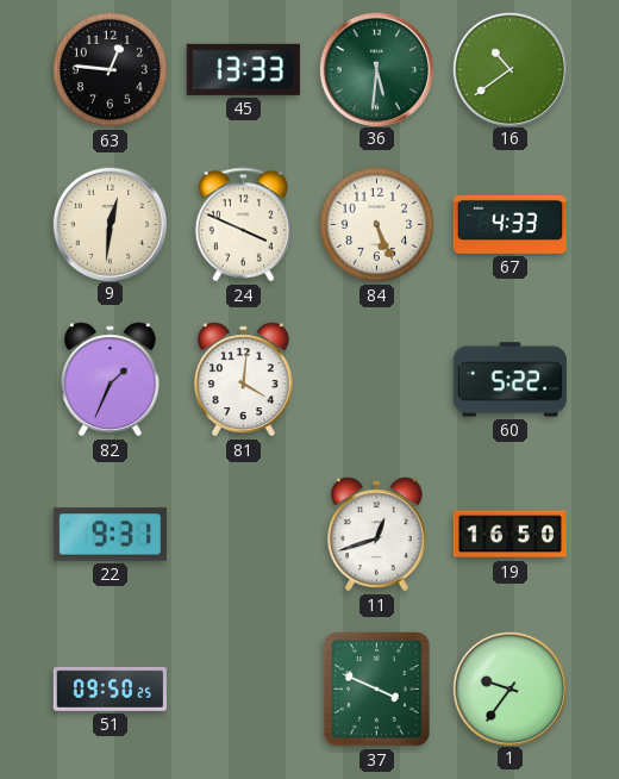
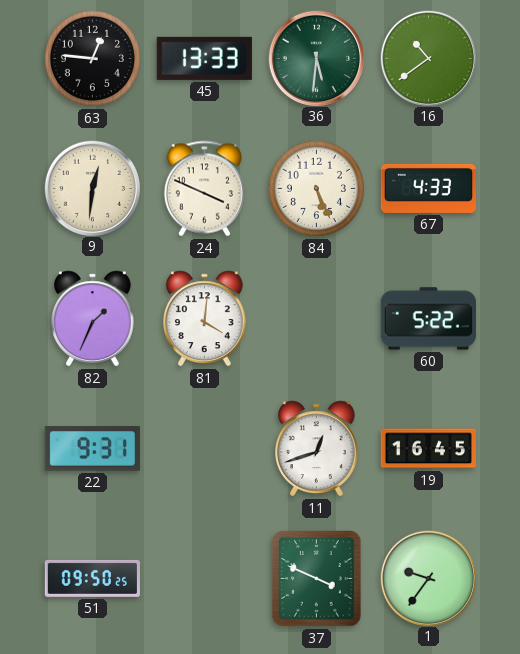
19: 16:50 -> 16:45
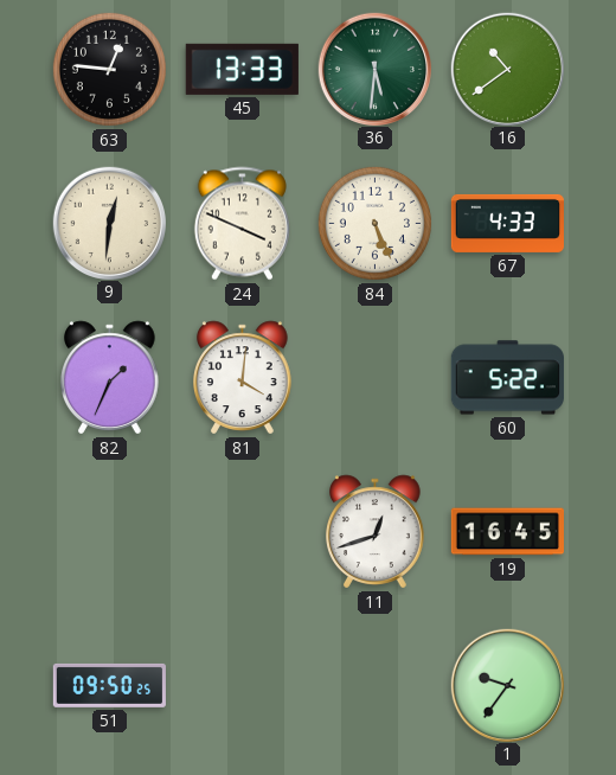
22: 9:31 -> none
37: 3:49 -> none
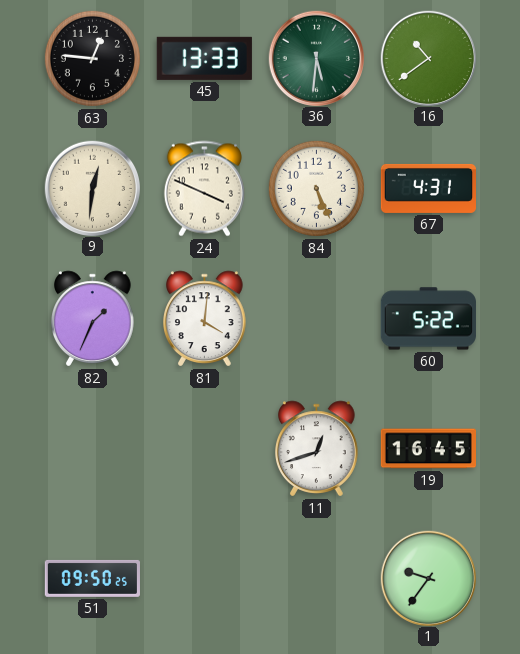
67: 4:33 -> 4:31
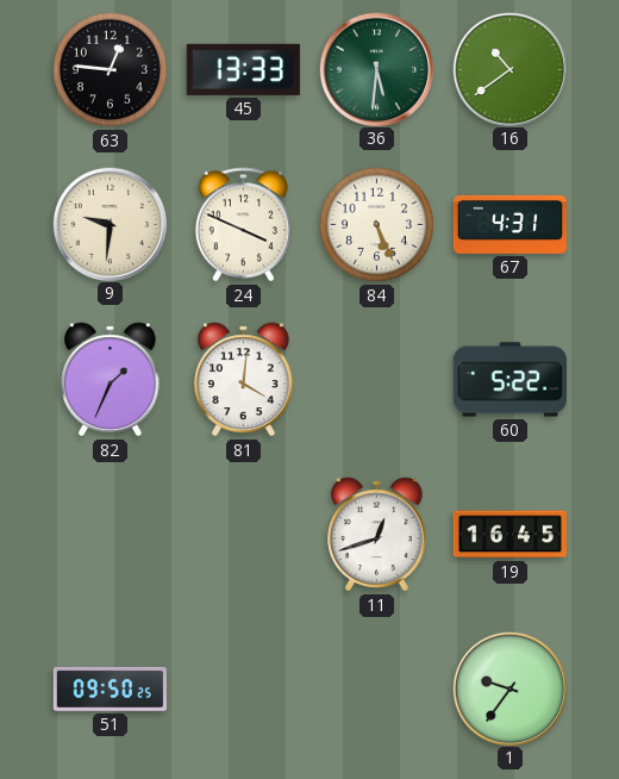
9: 12:31 -> 9:31
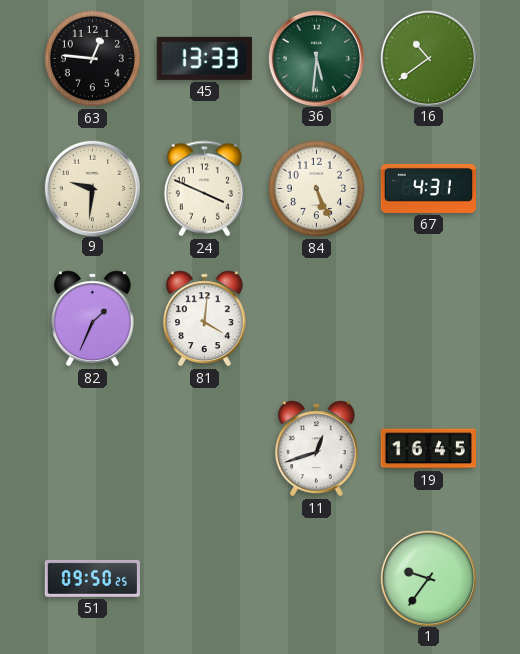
60: 5:22 -> none
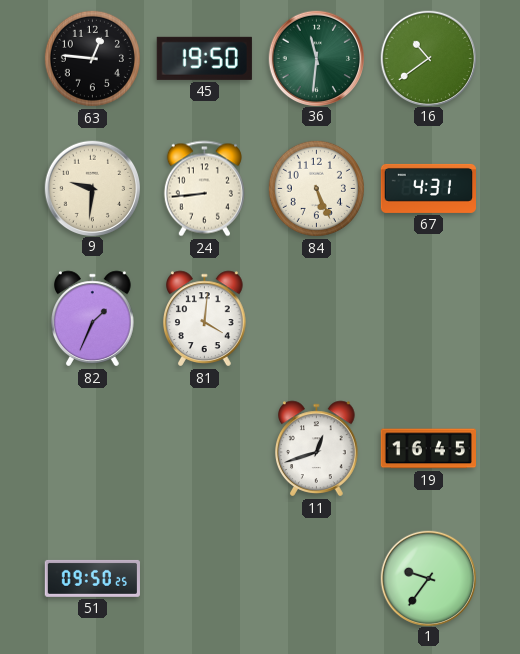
45: 13:33 -> 19:50
36: 5:31 -> 11:31
24: 3:49 -> 8:44
